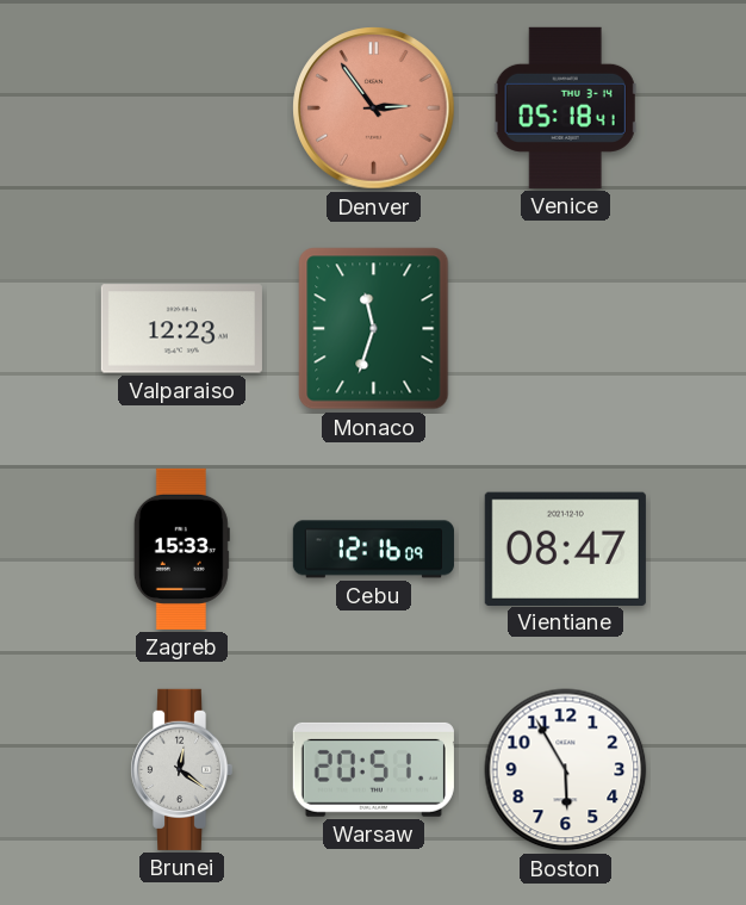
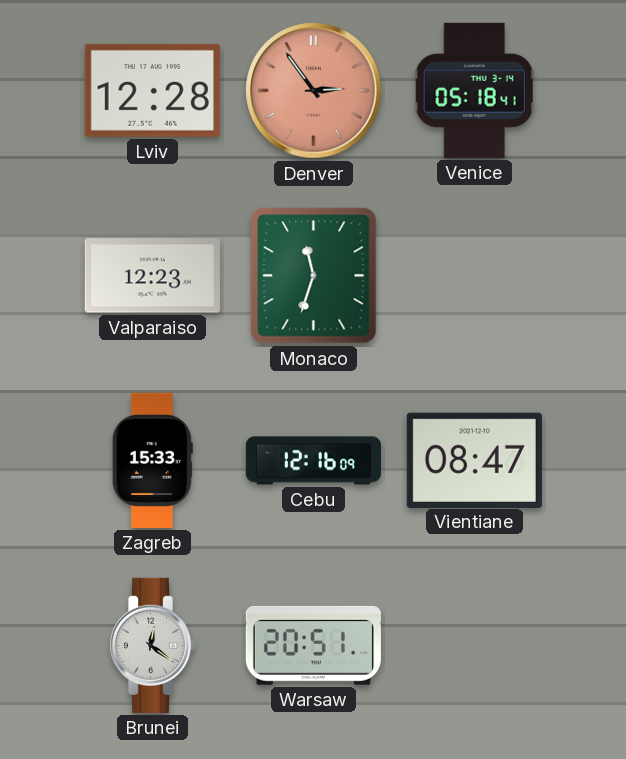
Lviv: none -> 12:28
Boston: 5:55 -> none
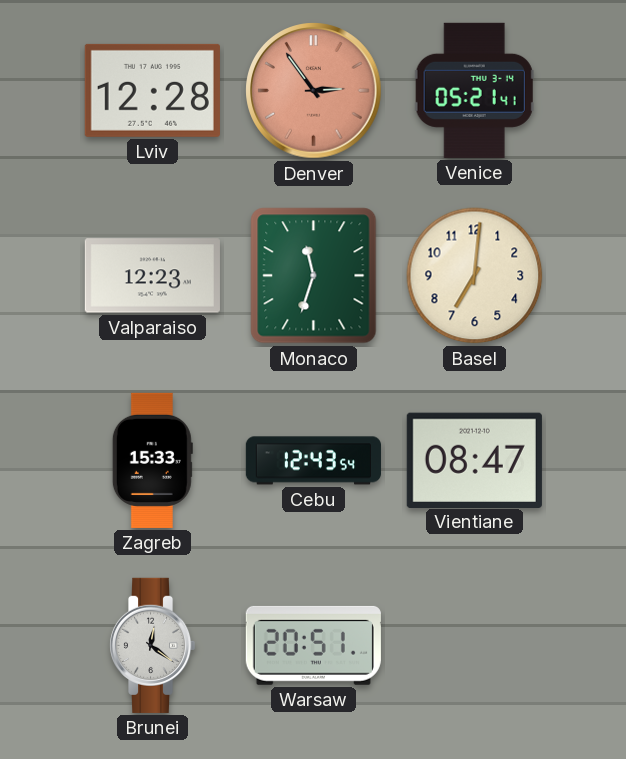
Venice: 05:18 -> 05:21
Basel: none -> 7:01
Cebu: 12:16 -> 12:43
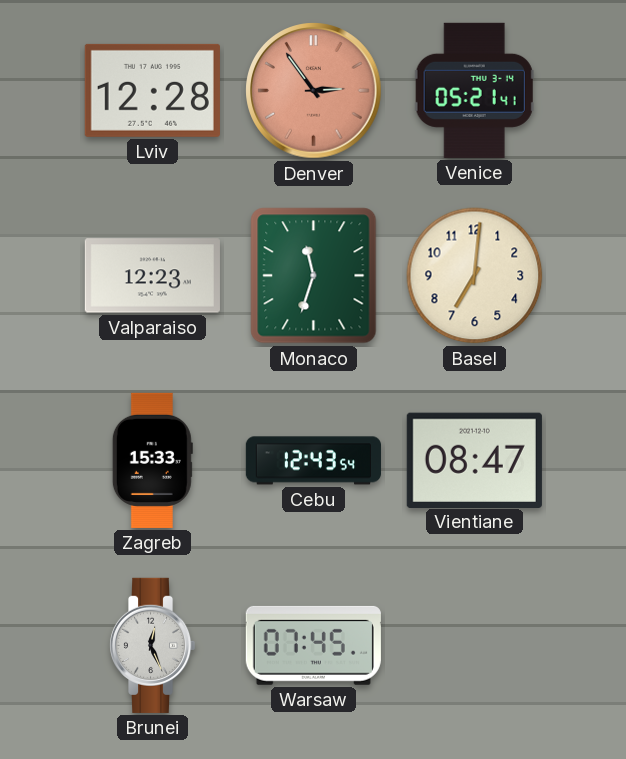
Brunei: 12:21 -> 12:26
Warsaw: 20:51 -> 07:45
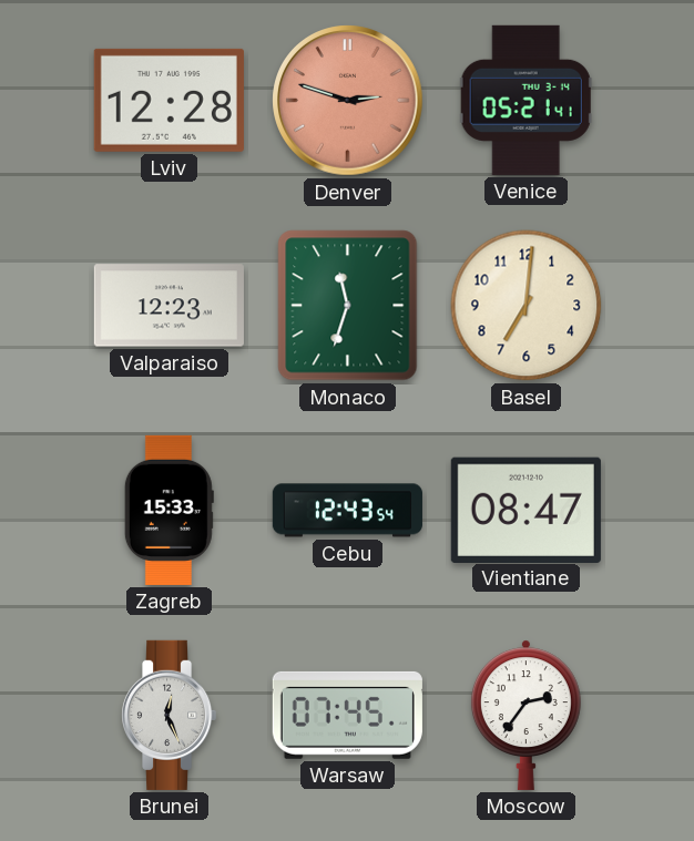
Denver: 2:54 -> 2:48
Moscow: none -> 2:36
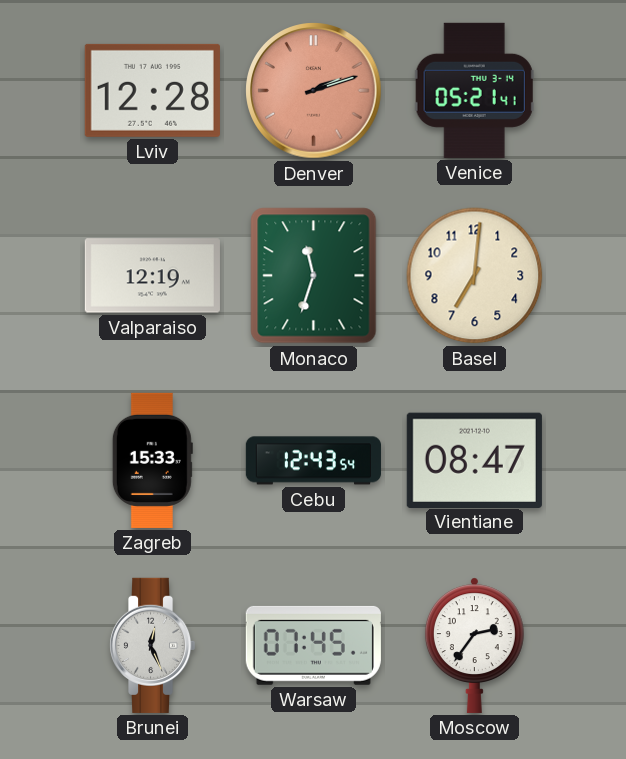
Denver: 2:48 -> 2:12
Valparaiso: 12:23 -> 12:19
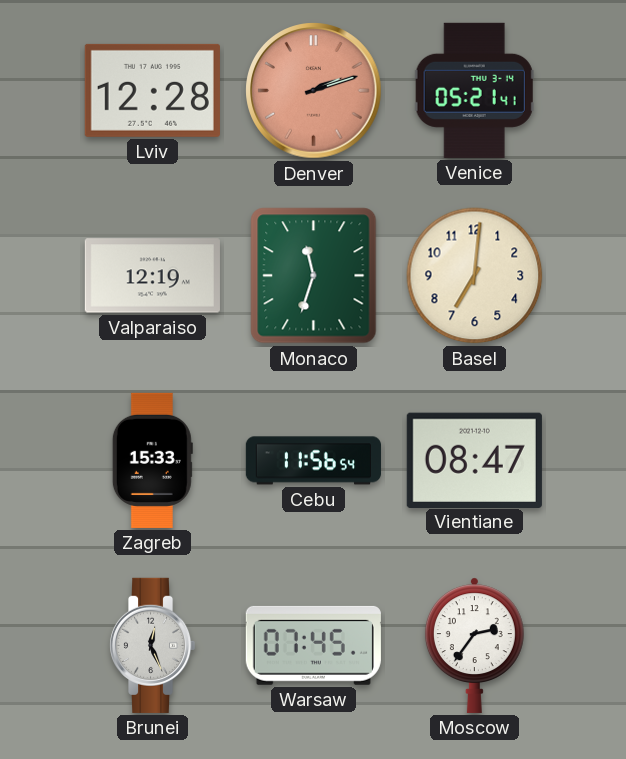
Cebu: 12:43 -> 11:56
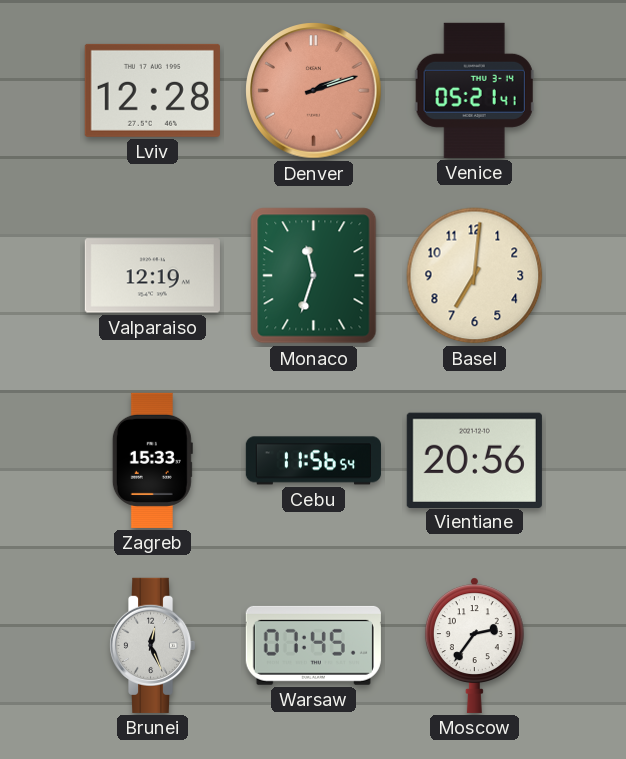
Vientiane: 08:47 -> 20:56
